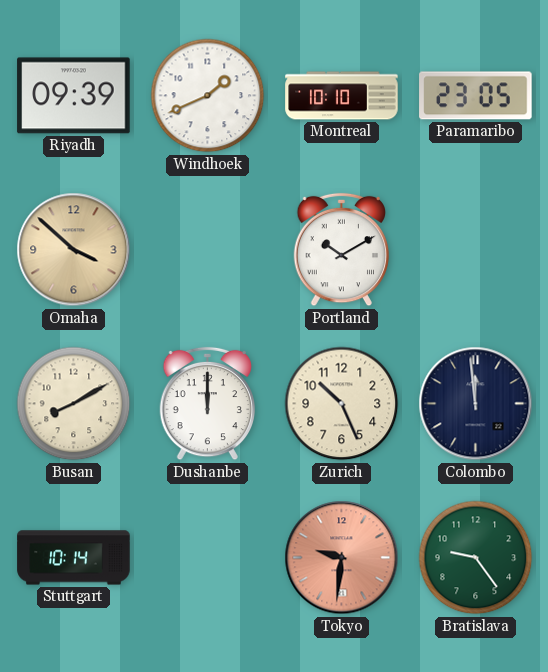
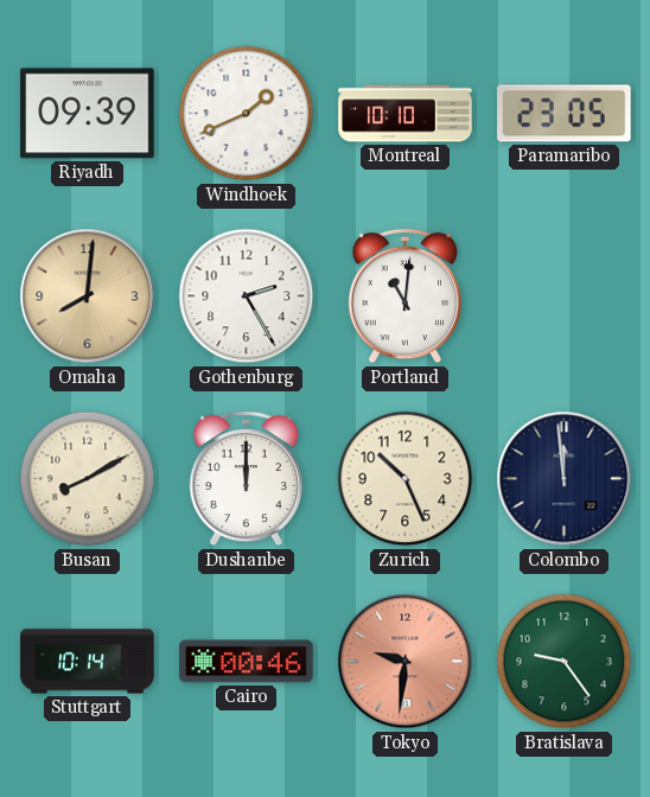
Omaha: 3:52 -> 8:01
Gothenburg: none -> 2:25
Portland: 10:10 -> 11:01
Cairo: none -> 00:46
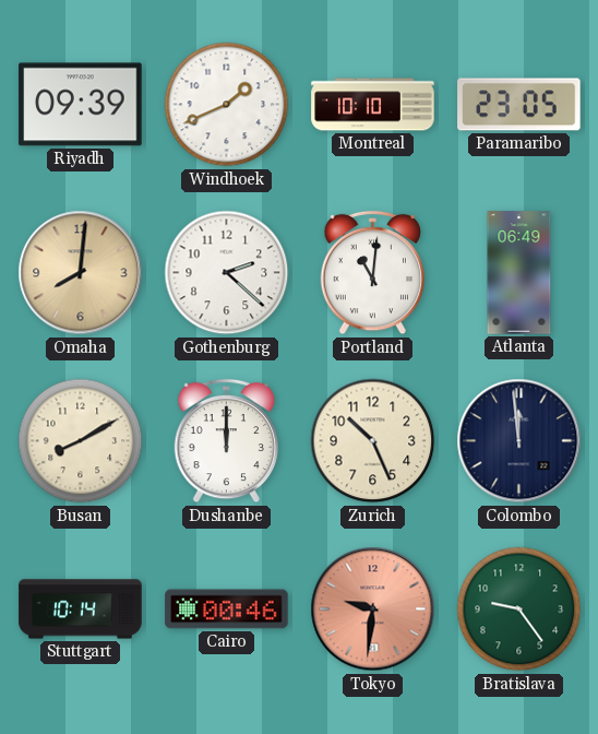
Gothenburg: 2:25 -> 2:22
Atlanta: none -> 06:49
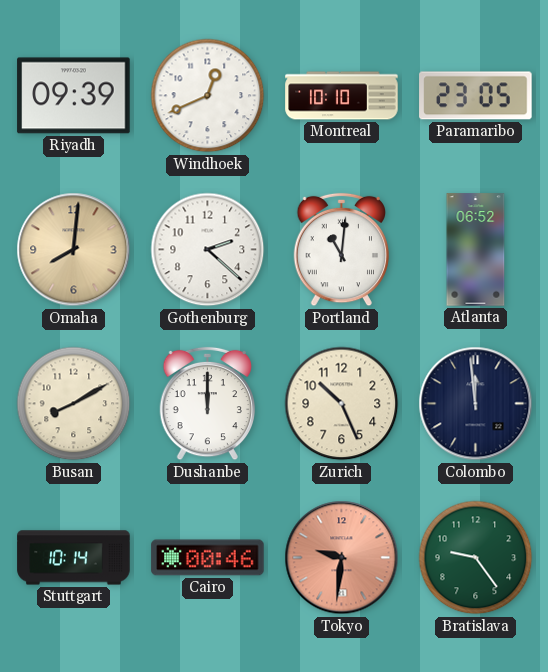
Windhoek: 1:41 -> 12:41
Atlanta: 06:49 -> 06:52
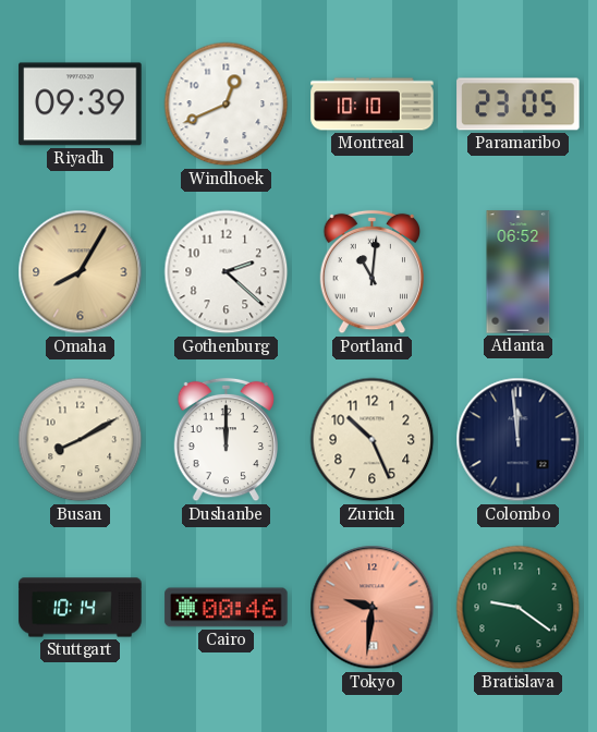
Omaha: 8:01 -> 8:05
Bratislava: 9:24 -> 9:21
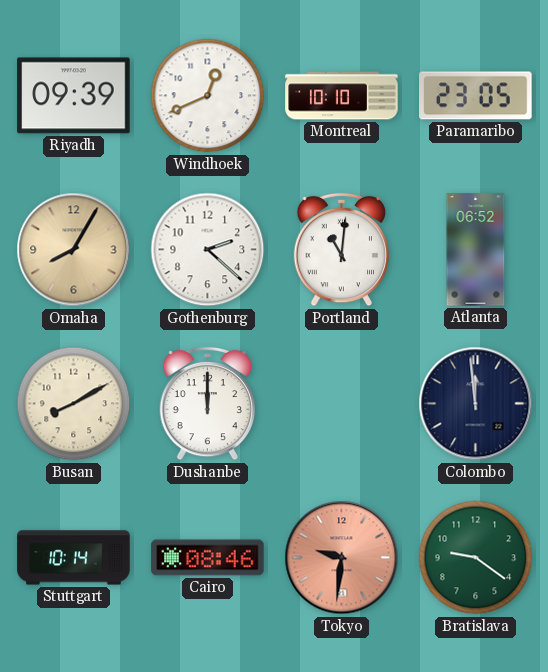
Zurich: 10:26 -> none
Cairo: 00:46 -> 08:46
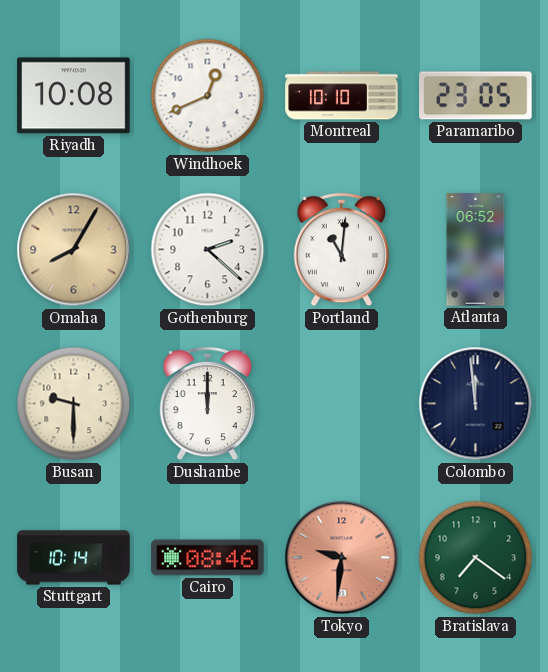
Riyadh: 09:39 -> 10:08
Busan: 8:10 -> 9:30
Bratislava: 9:21 -> 7:21
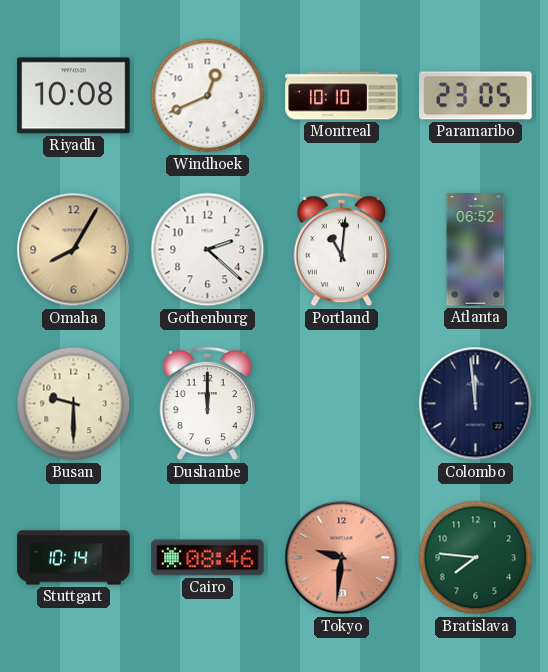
Bratislava: 7:21 -> 7:46
